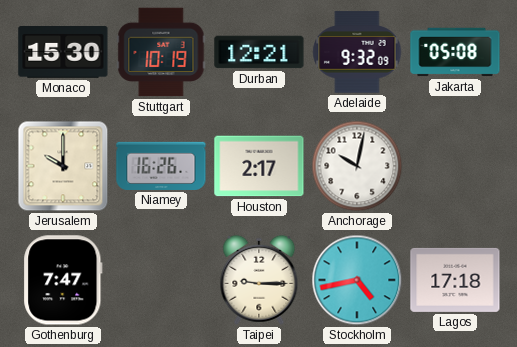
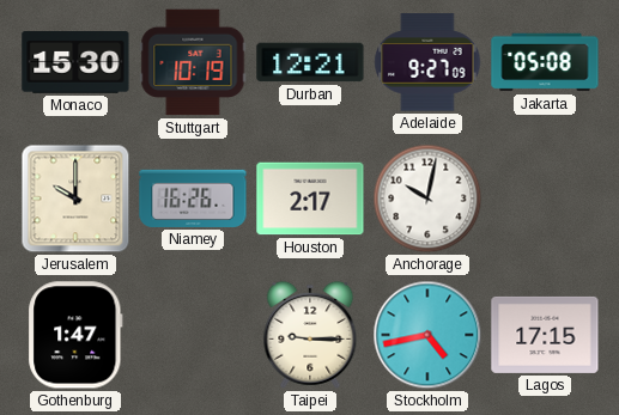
Adelaide: 9:32 -> 9:27
Gothenburg: 7:47 -> 1:47
Lagos: 17:18 -> 17:15
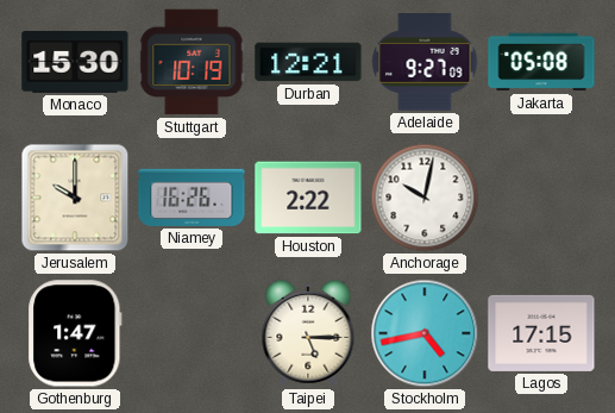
Houston: 2:17 -> 2:22
Taipei: 9:15 -> 5:15
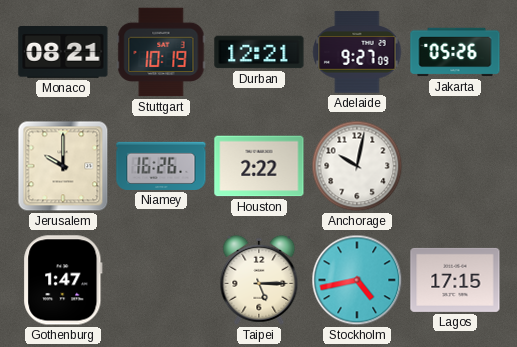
Monaco: 15:30 -> 08:21
Jakarta: 05:08 -> 05:26
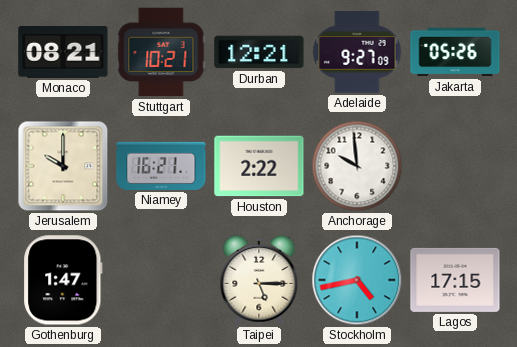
Stuttgart: 10:19 -> 10:21
Niamey: 16:26 -> 16:21
Anchorage: 10:02 -> 9:59
